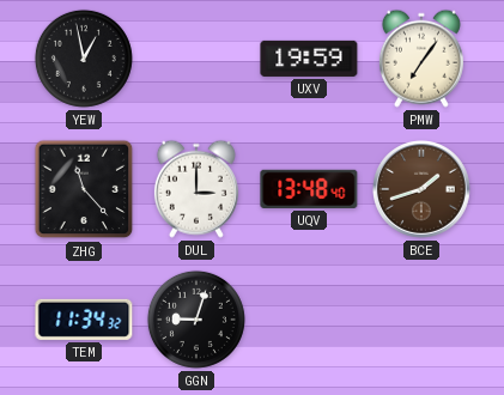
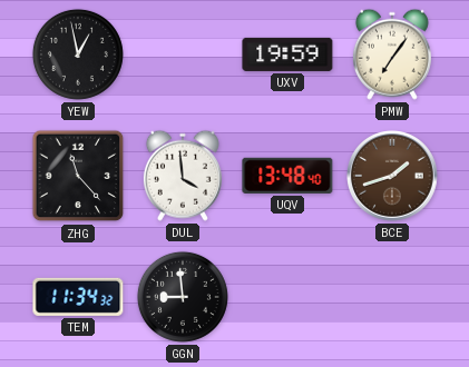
DUL: 3:00 -> 3:59
GGN: 9:03 -> 8:59
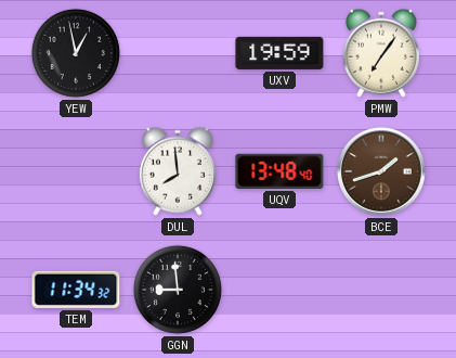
ZHG: 11:23 -> none
DUL: 3:59 -> 7:59
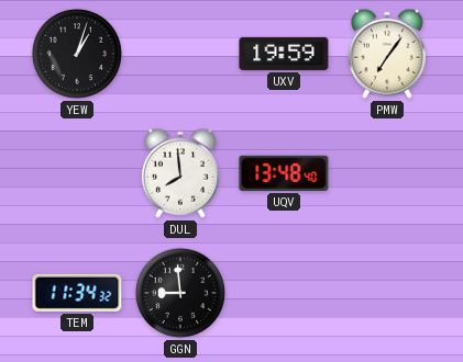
YEW: 12:58 -> 1:03
BCE: 1:42 -> none
